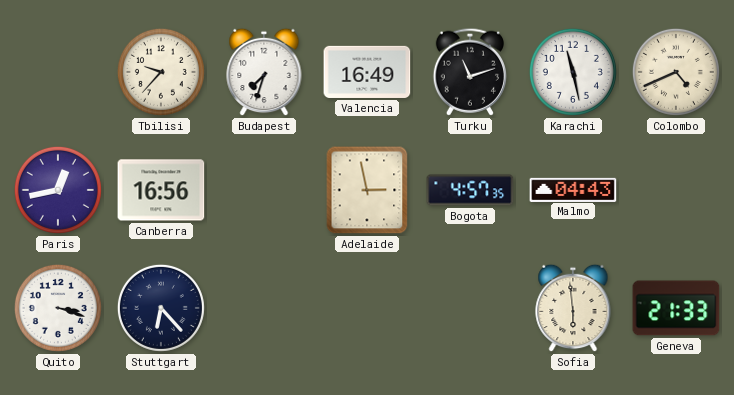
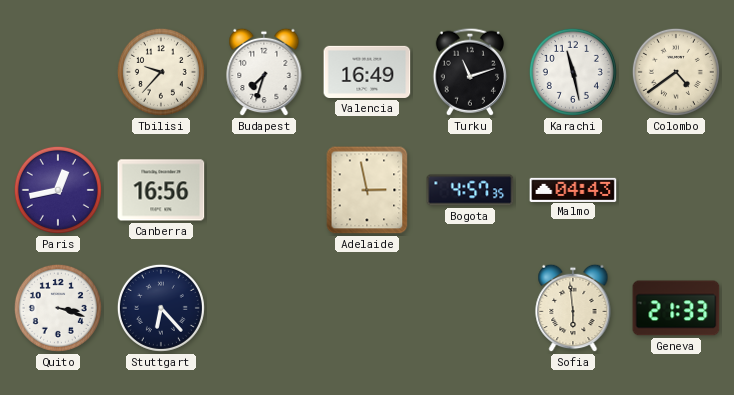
Colombo: 4:41 -> 4:39
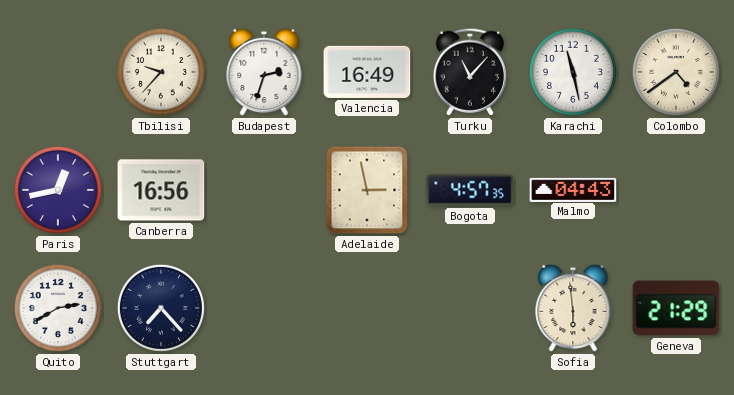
Budapest: 7:33 -> 2:33
Turku: 11:12 -> 11:07
Quito: 3:18 -> 2:40
Stuttgart: 6:23 -> 7:23
Geneva: 21:33 -> 21:29
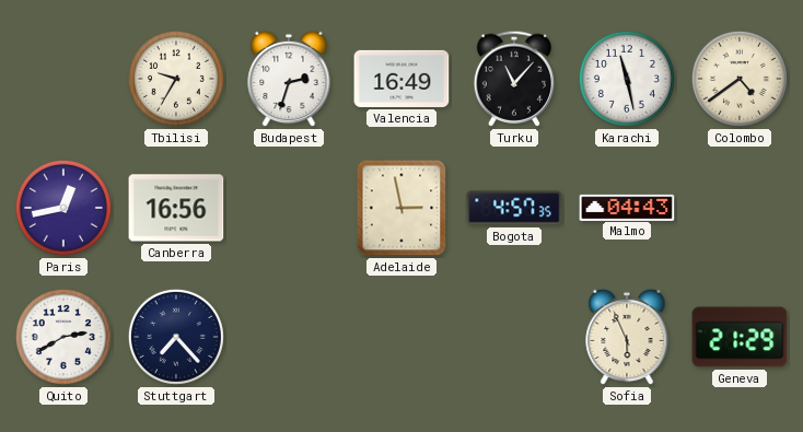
Tbilisi: 9:37 -> 9:35
Sofia: 5:59 -> 5:56
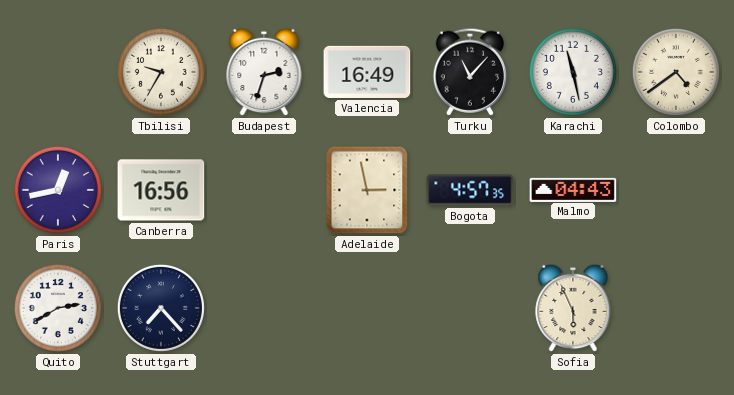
Geneva: 21:29 -> none
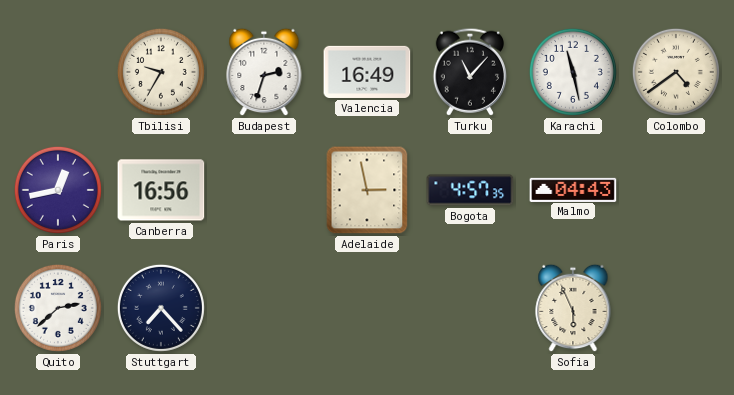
Quito: 2:40 -> 2:38
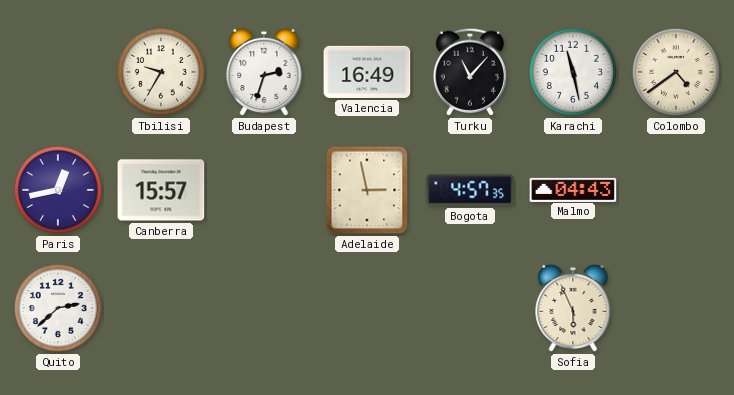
Canberra: 16:56 -> 15:57
Stuttgart: 7:23 -> none
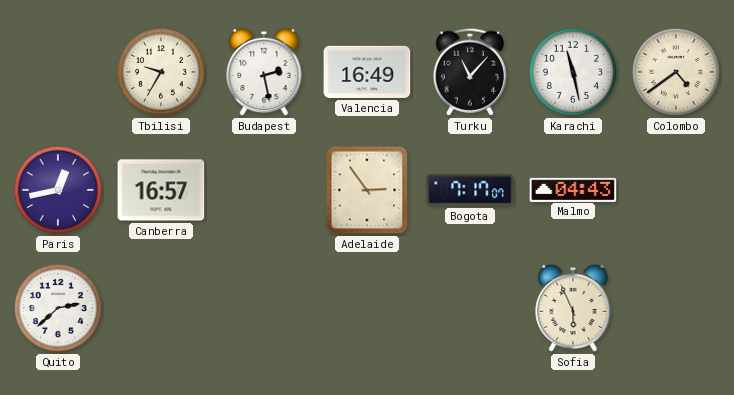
Budapest: 2:33 -> 2:28
Canberra: 15:57 -> 16:57
Adelaide: 2:58 -> 2:54
Bogota: 4:57 -> 7:17
